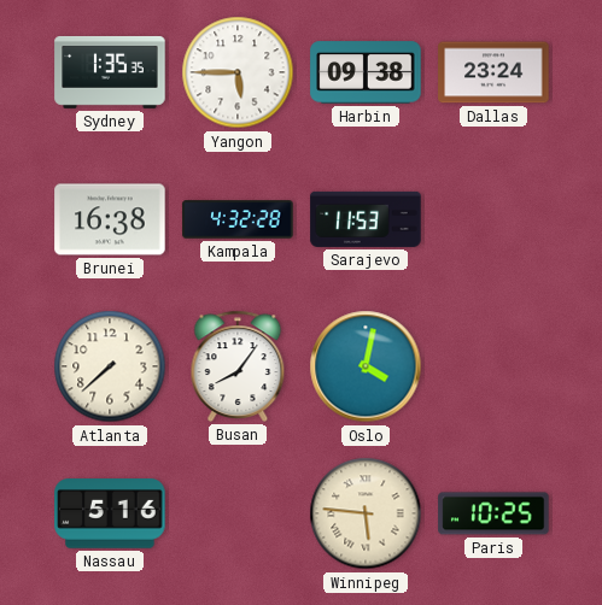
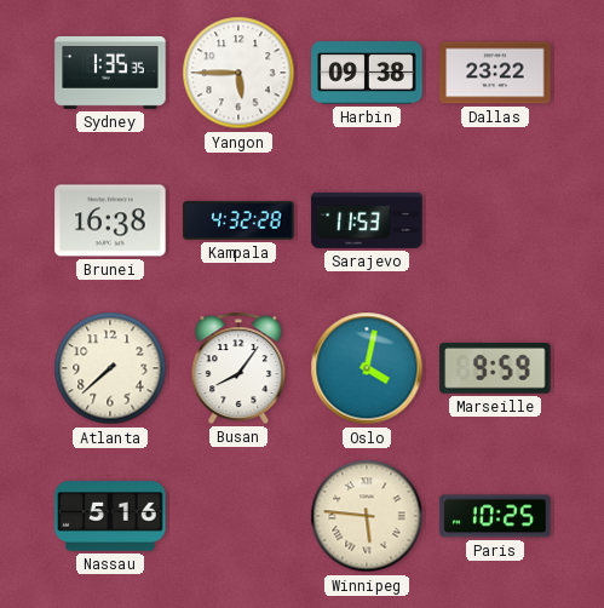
Dallas: 23:24 -> 23:22
Marseille: none -> 9:59
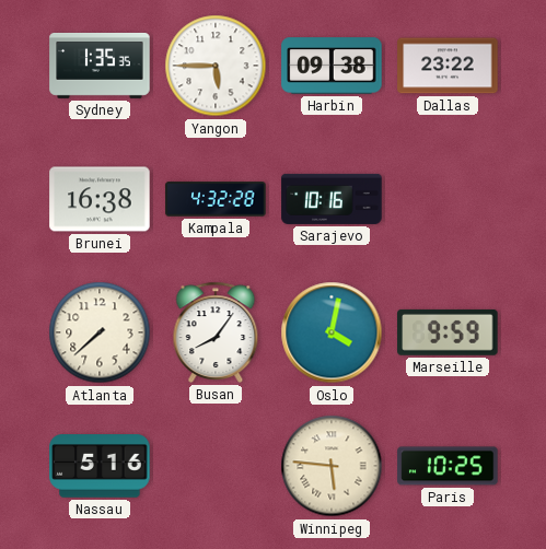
Sarajevo: 11:53 -> 10:16
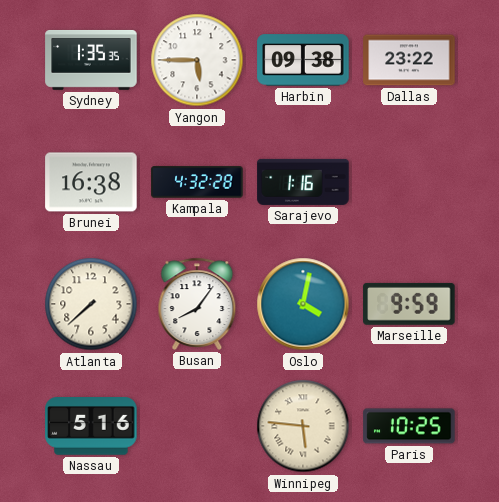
Sarajevo: 10:16 -> 1:16
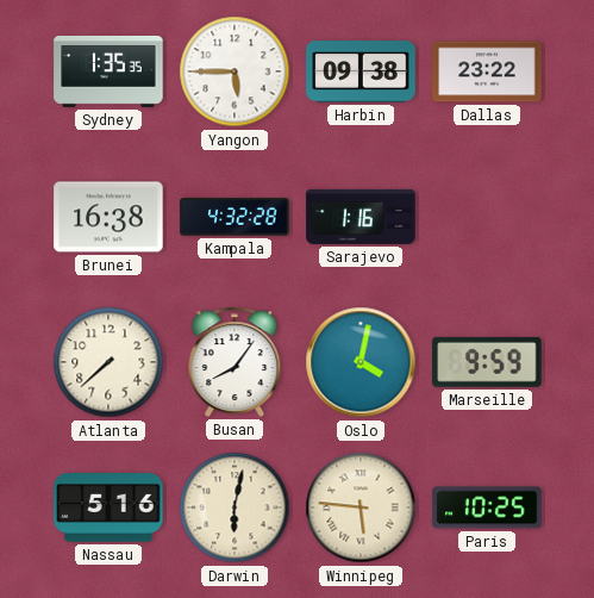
Darwin: none -> 6:02
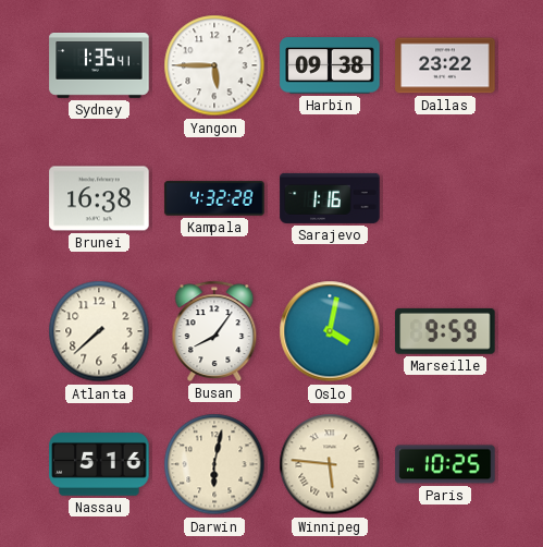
Sydney: 1:35:35 -> 1:35:41
